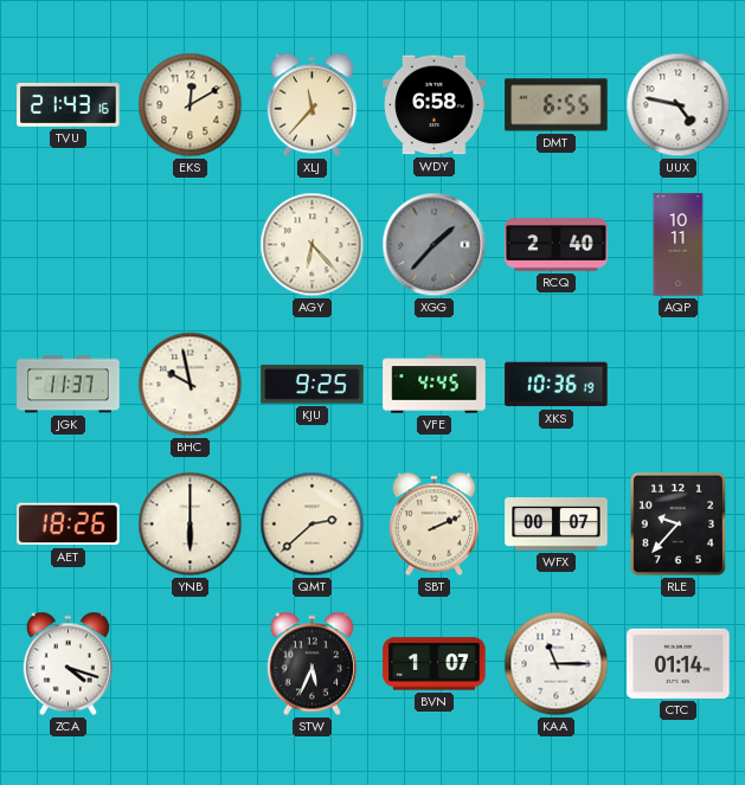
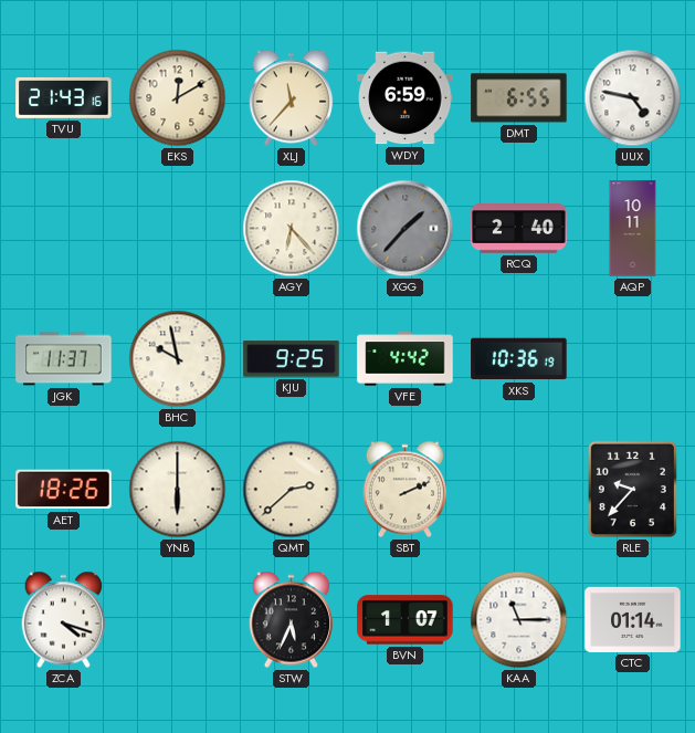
WDY: 6:58 -> 6:59
VFE: 4:45 -> 4:42
WFX: 00:07 -> none
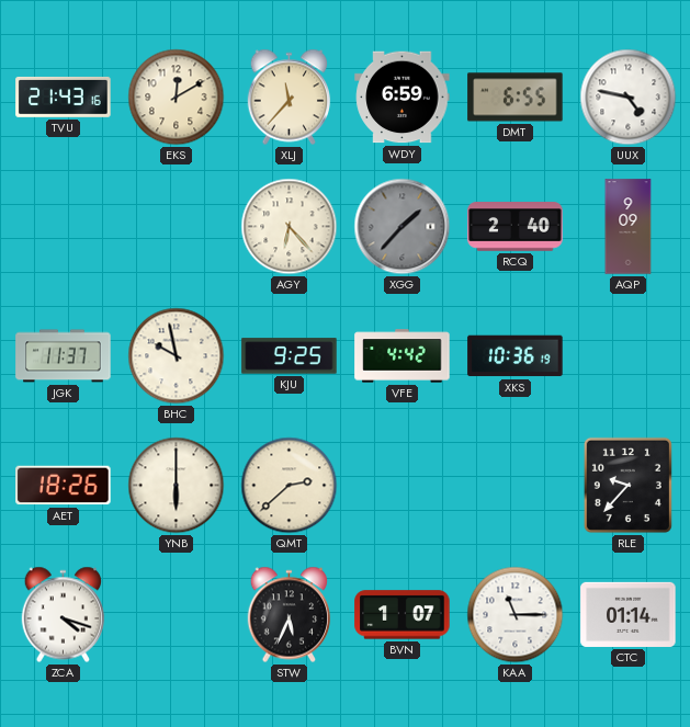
AQP: 10:11 -> 9:09
SBT: 2:11 -> none
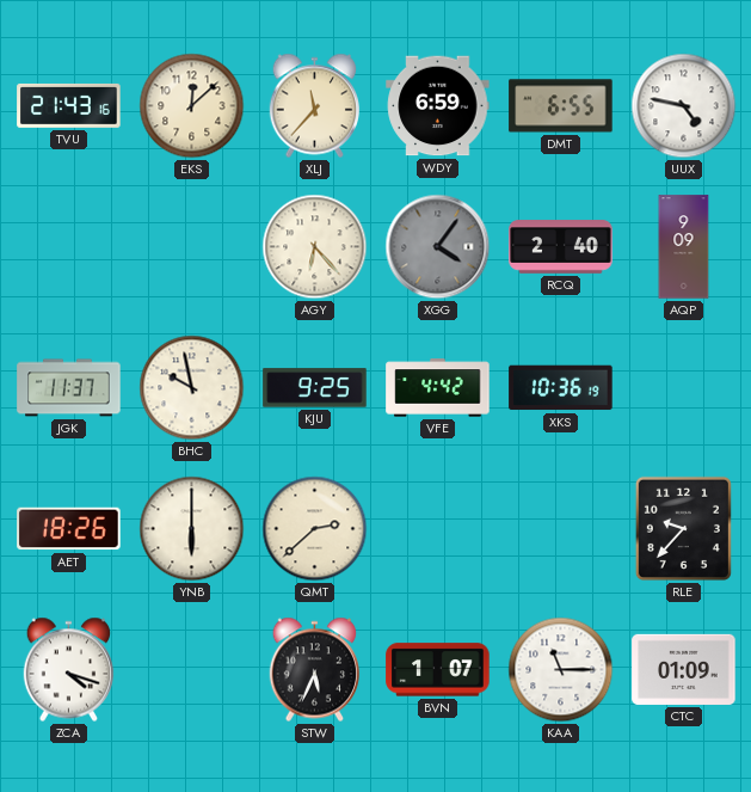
EKS: 12:10 -> 12:08
XGG: 1:37 -> 4:06
CTC: 01:14 -> 01:09
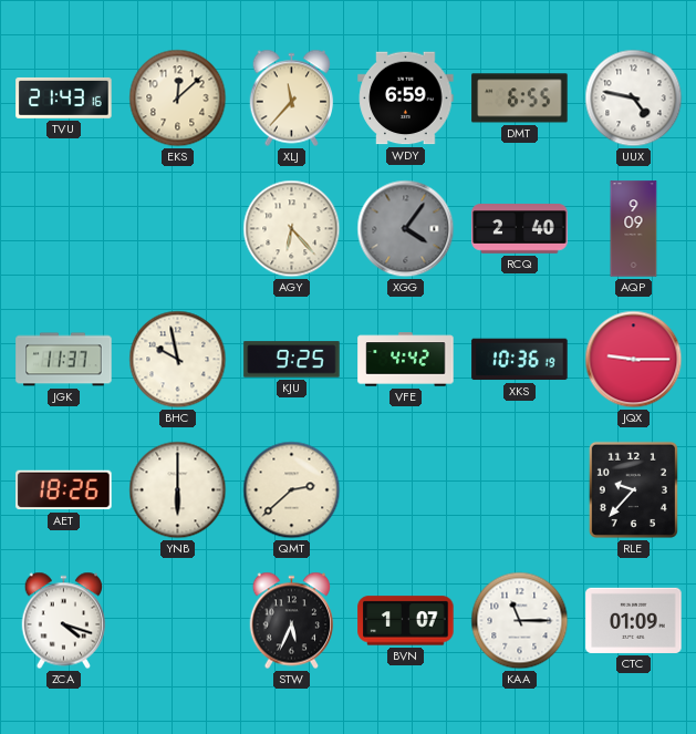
JQX: none -> 9:15
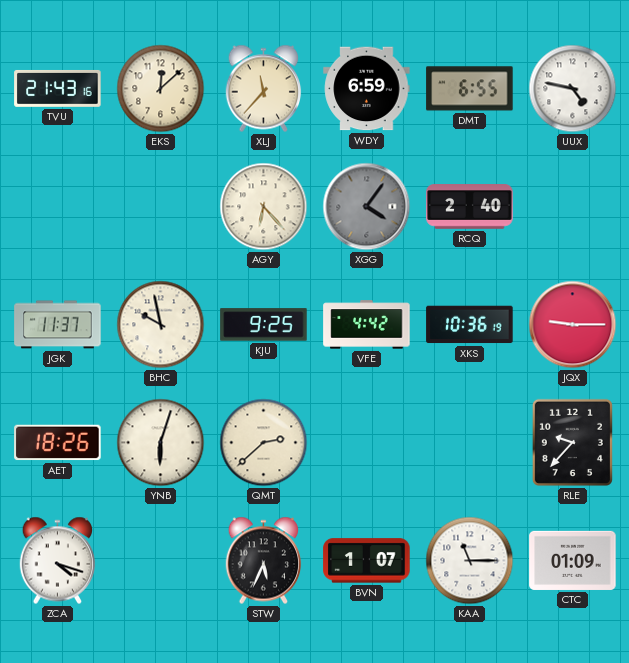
AQP: 9:09 -> none
YNB: 6:00 -> 6:03
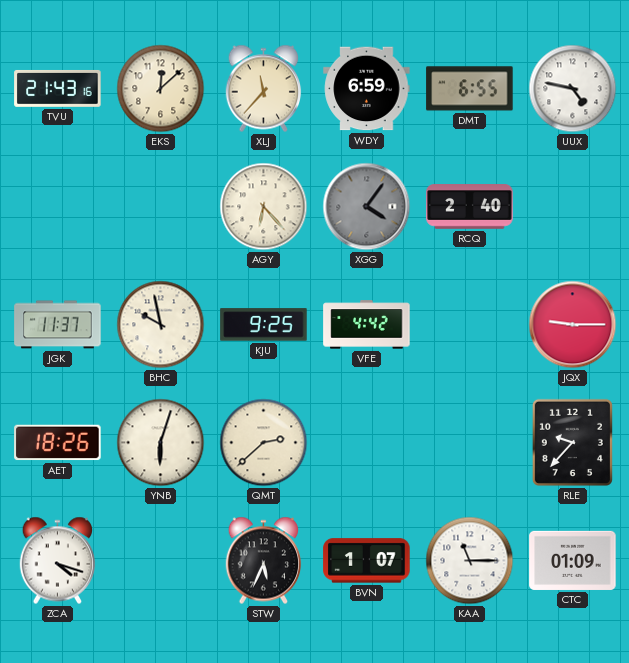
XKS: 10:36 -> none
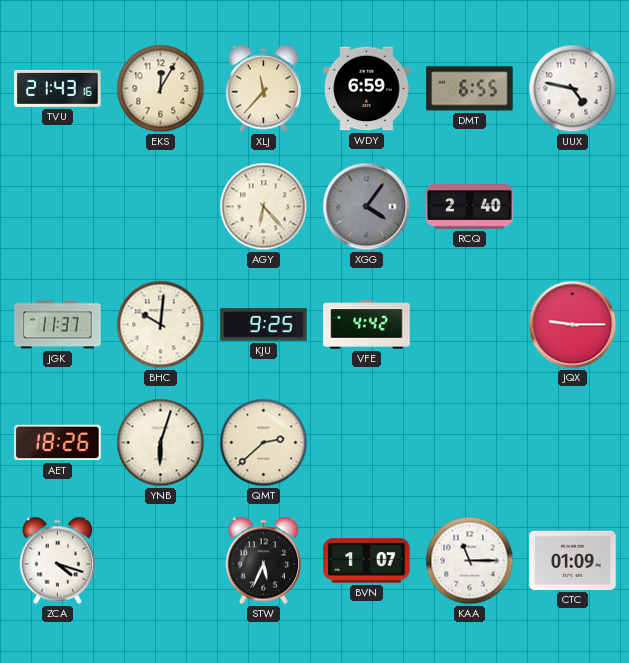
EKS: 12:08 -> 12:05
BHC: 9:58 -> 10:01
RLE: 9:37 -> none
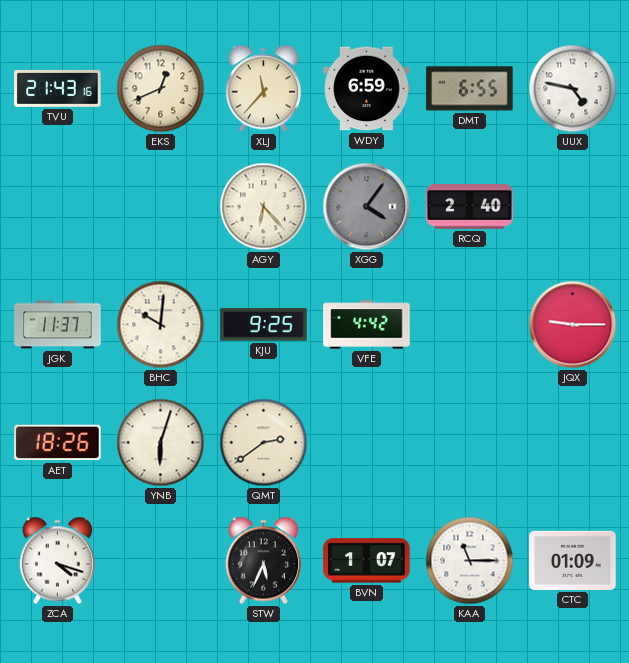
EKS: 12:05 -> 12:41
QMT: 2:38 -> 2:39
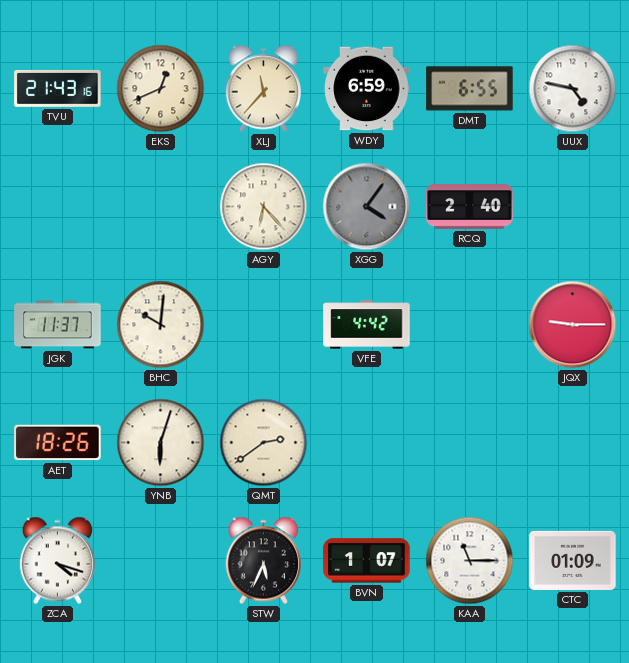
KJU: 9:25 -> none
